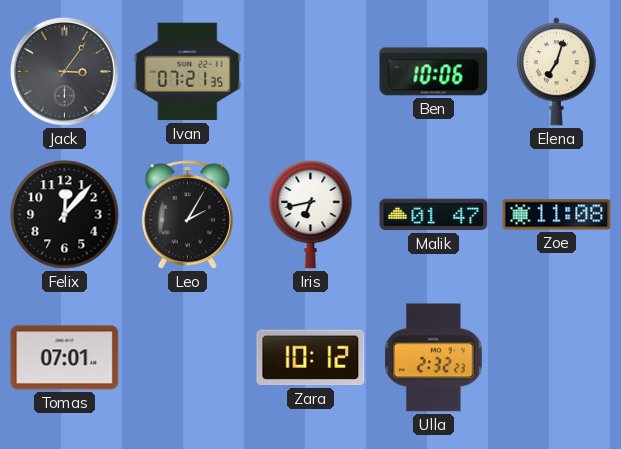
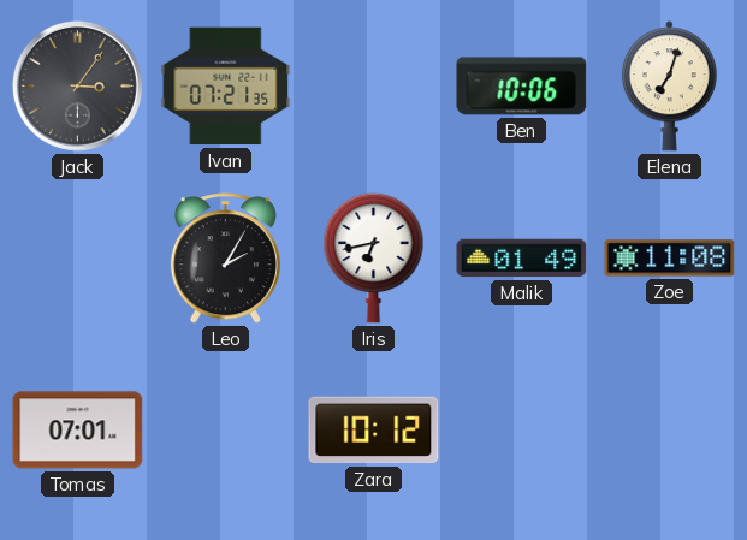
Felix: 12:07 -> none
Malik: 01:47 -> 01:49
Ulla: 2:32 -> none
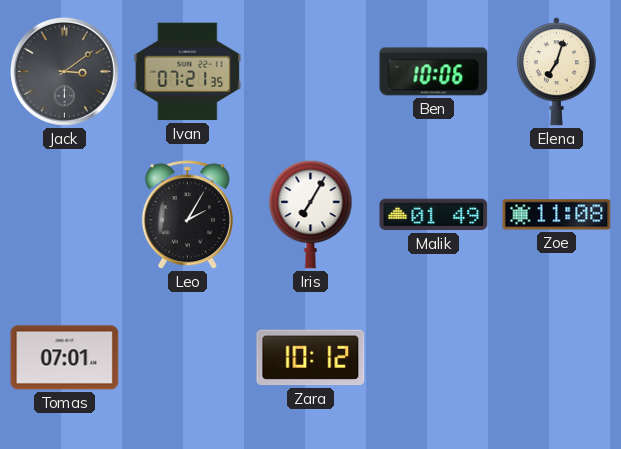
Jack: 3:06 -> 3:09
Iris: 6:43 -> 7:05
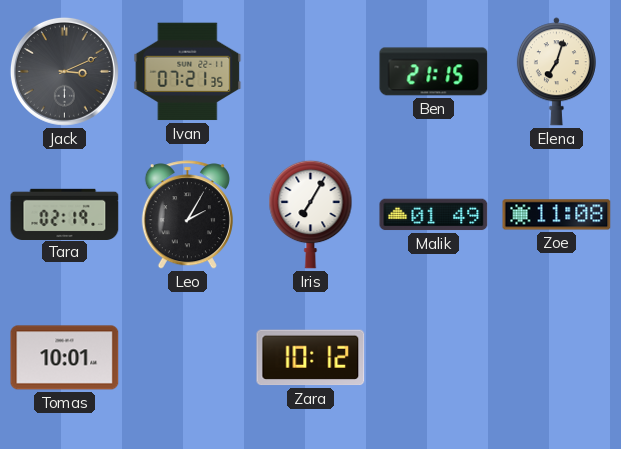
Jack: 3:09 -> 3:11
Ben: 10:06 -> 21:15
Tara: none -> 02:19
Tomas: 07:01 -> 10:01
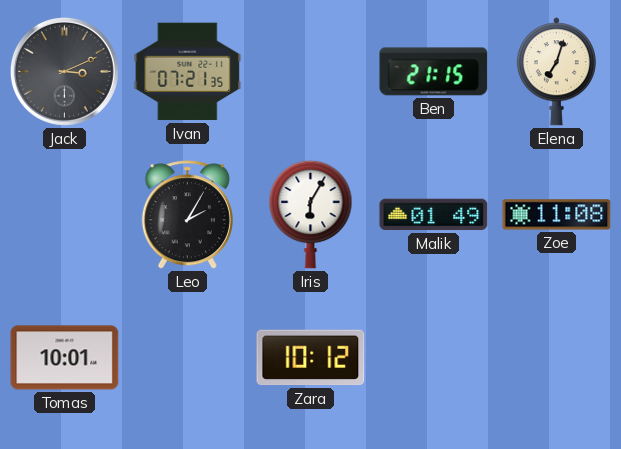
Tara: 02:19 -> none
Iris: 7:05 -> 6:05
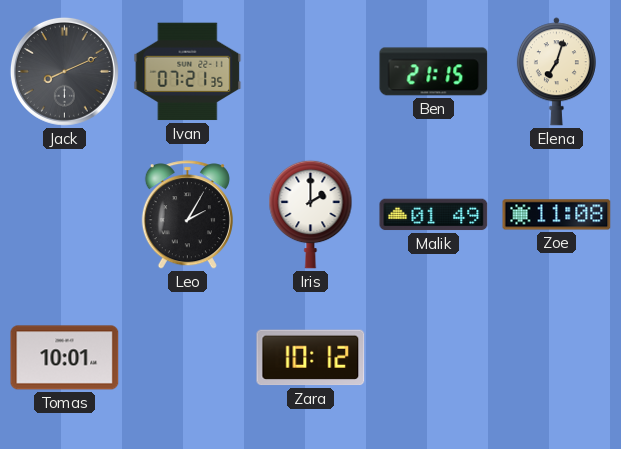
Jack: 3:11 -> 8:11
Iris: 6:05 -> 2:00
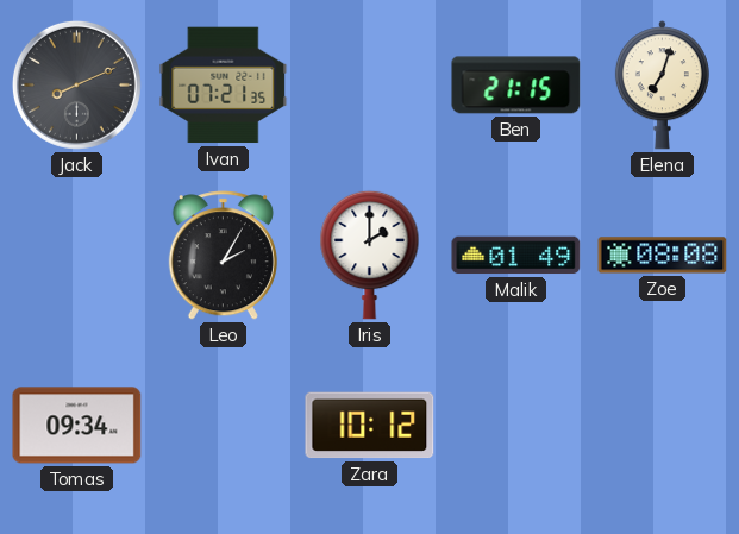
Zoe: 11:08 -> 08:08
Tomas: 10:01 -> 09:34
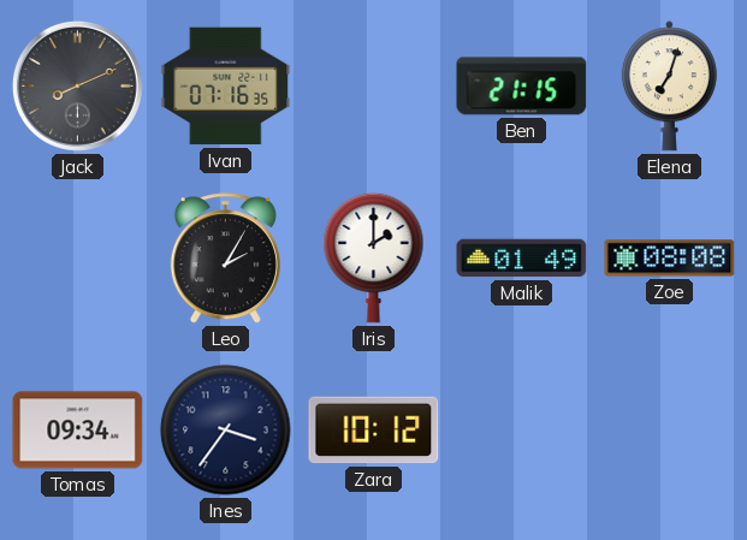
Ivan: 07:21 -> 07:16
Ines: none -> 3:36
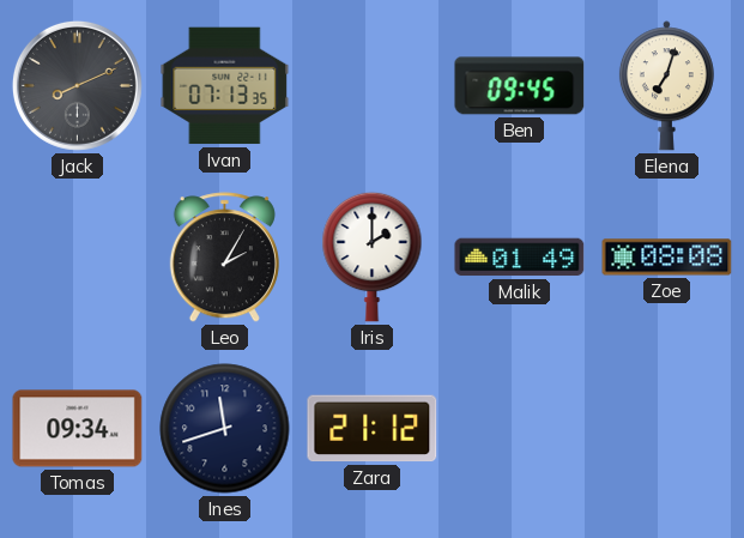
Ivan: 07:16 -> 07:13
Ben: 21:15 -> 09:45
Ines: 3:36 -> 11:42
Zara: 10:12 -> 21:12
